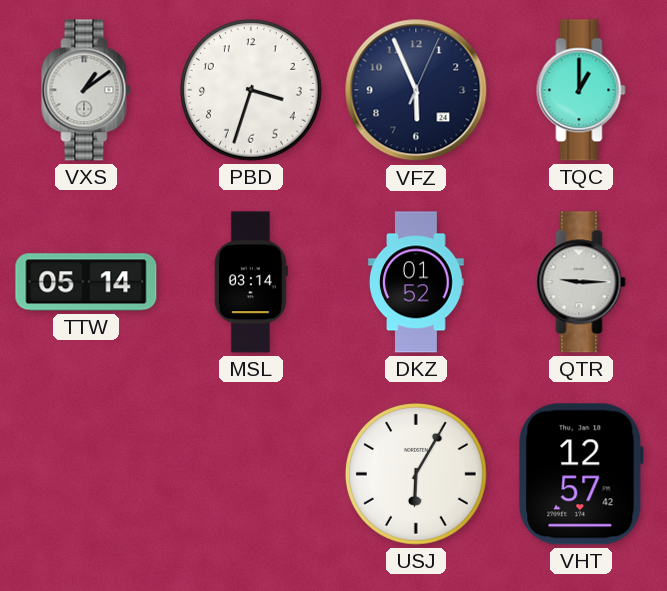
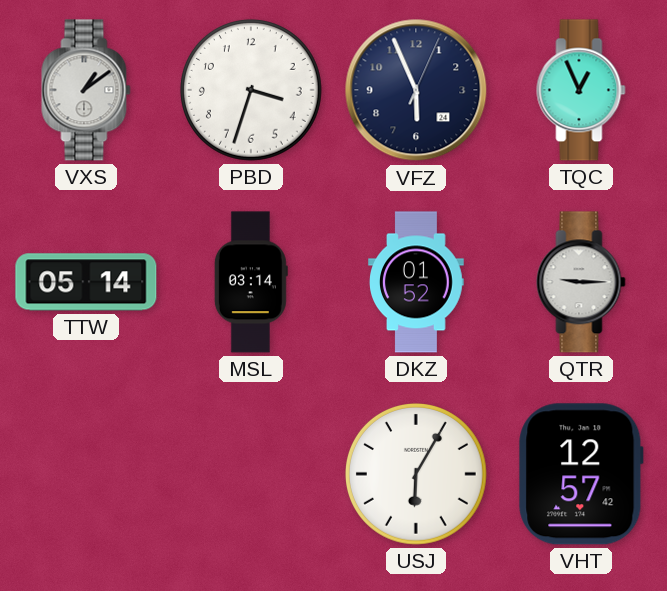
TQC: 1:00 -> 12:56
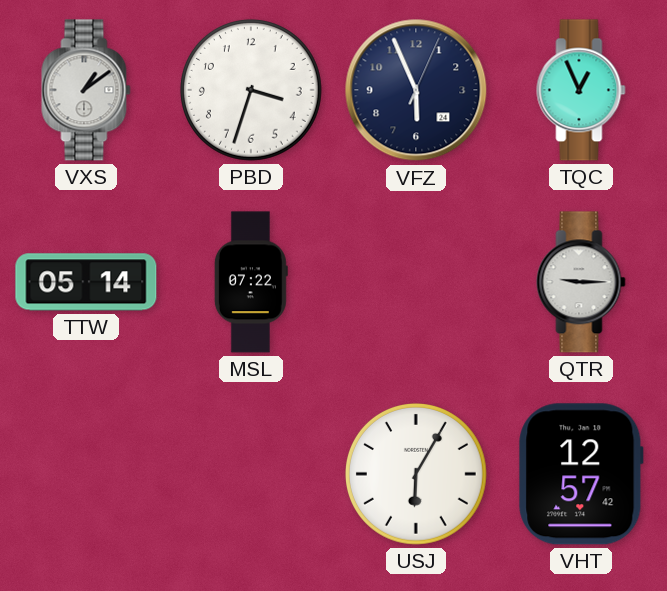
MSL: 03:14 -> 07:22
DKZ: 01:52 -> none
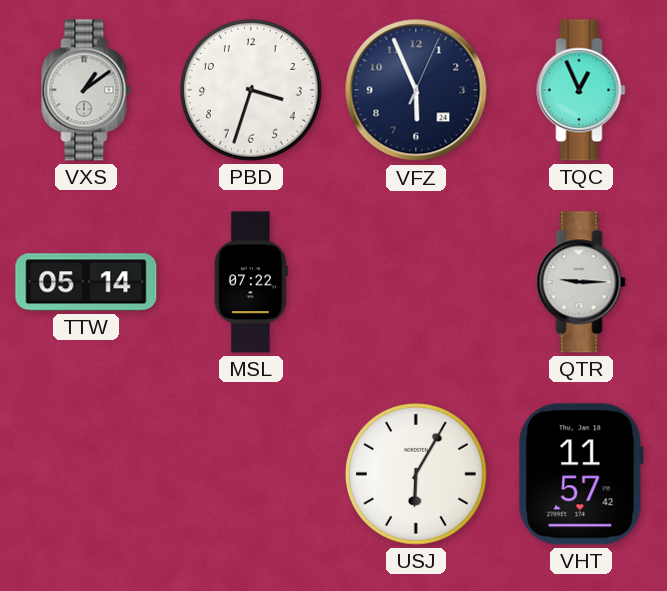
VHT: 12:57 -> 11:57
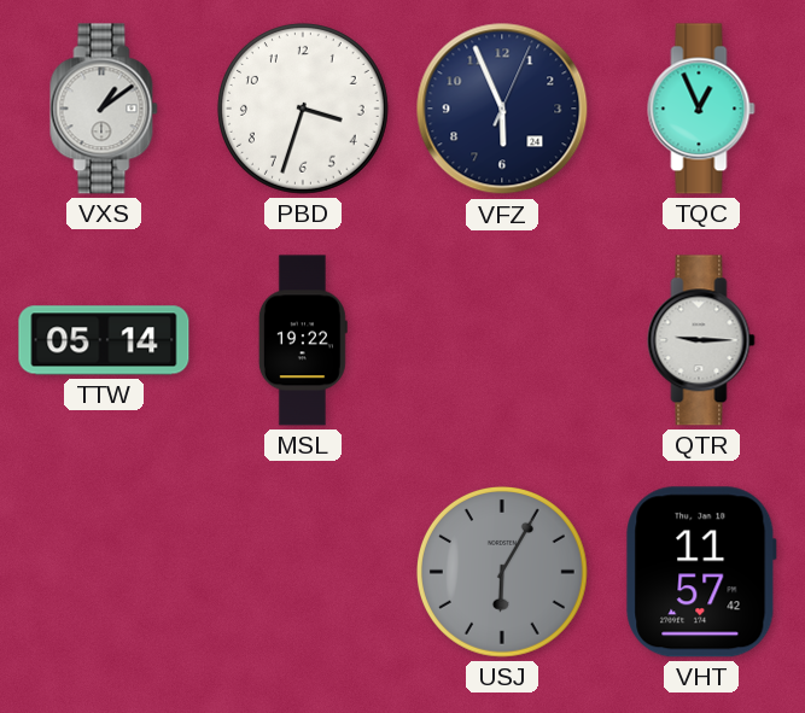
MSL: 07:22 -> 19:22
USJ dial: white -> grey
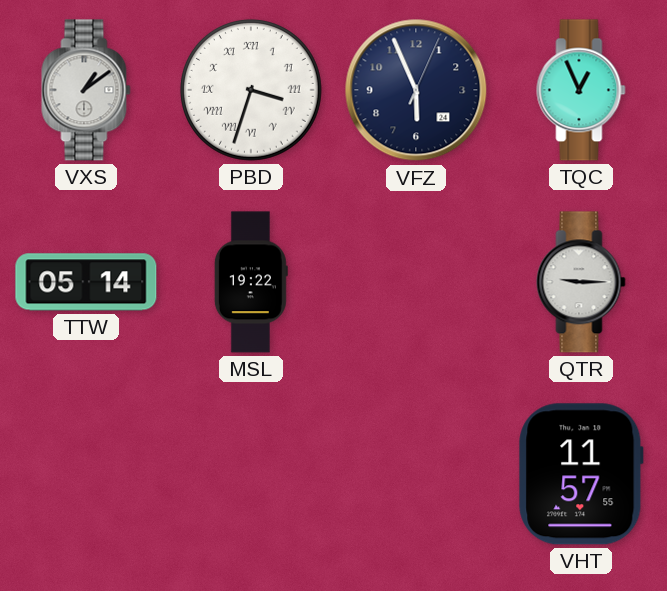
PBD numerals: Arabic -> Roman
USJ: 6:05 -> none
VHT: 11:57:42 -> 11:57:55
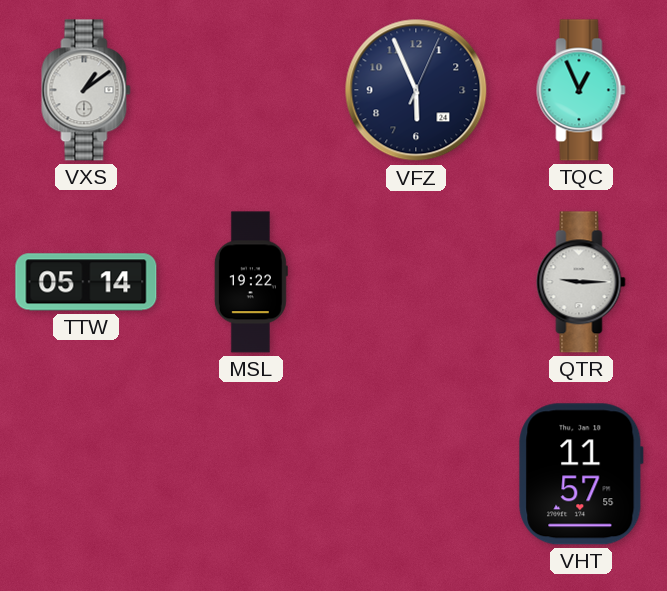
PBD: 3:33 -> none
